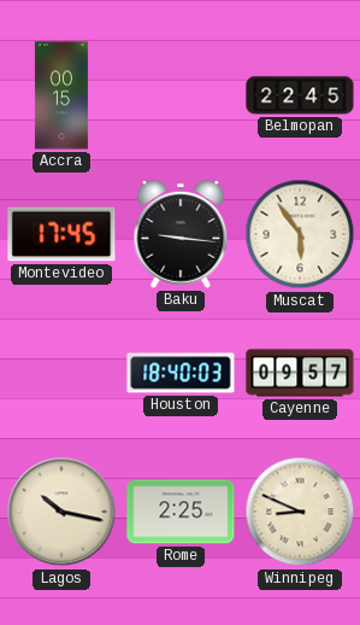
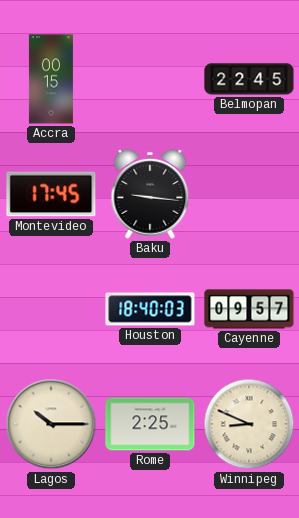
Muscat: 5:54 -> none
Lagos: 10:17 -> 10:15
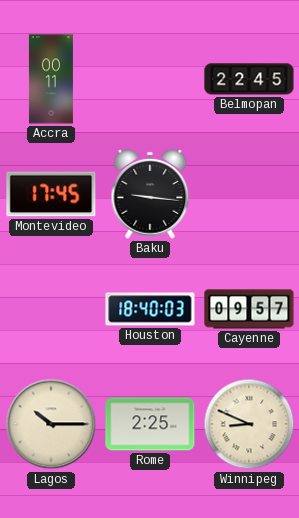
Accra: 00:15 -> 00:11
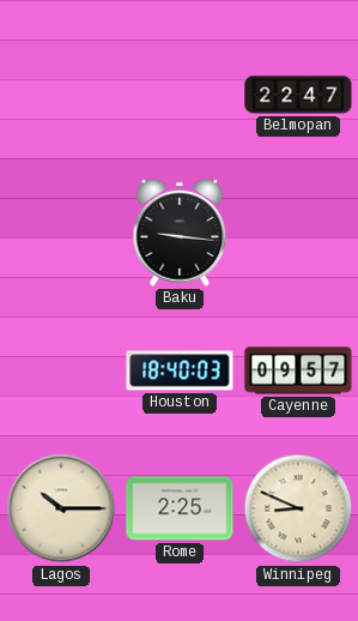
Accra: 00:11 -> none
Belmopan: 22:45 -> 22:47
Montevideo: 17:45 -> none
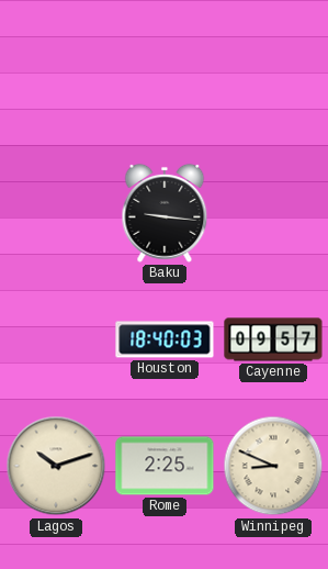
Belmopan: 22:47 -> none
Lagos: 10:15 -> 10:12
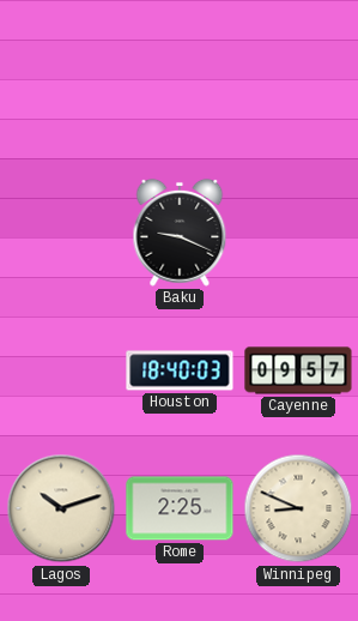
Baku: 9:16 -> 9:19
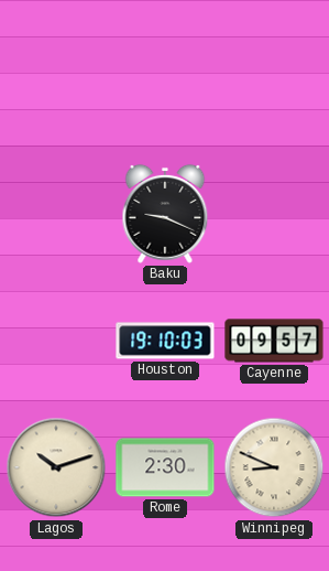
Houston: 18:40 -> 19:10
Rome: 2:25 -> 2:30
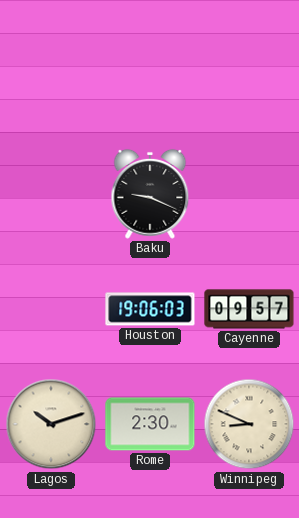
Houston: 19:10 -> 19:06
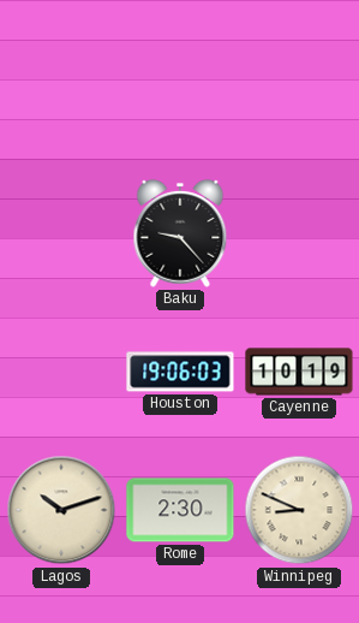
Baku: 9:19 -> 9:23
Cayenne: 09:57 -> 10:19
